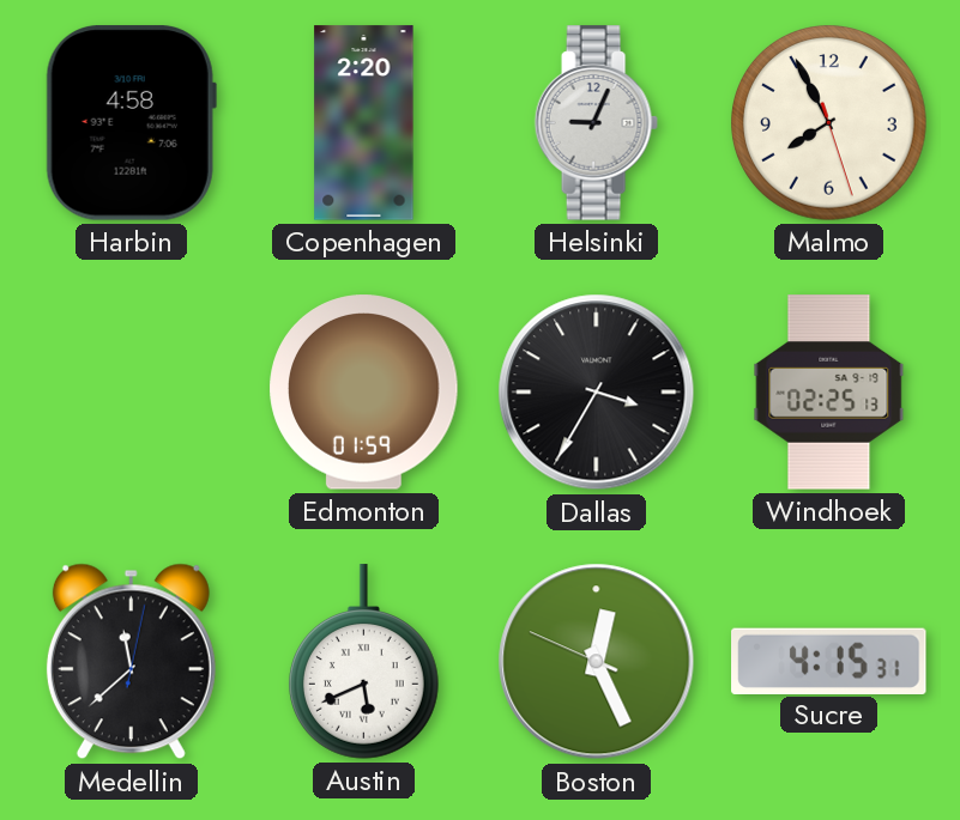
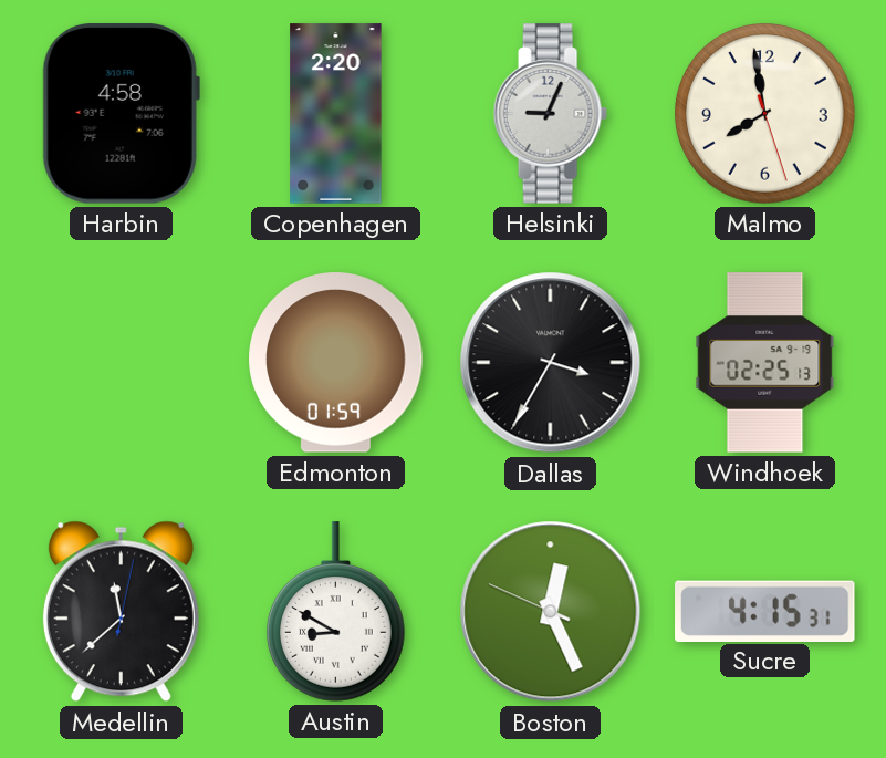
Malmo: 7:55 -> 7:58
Austin: 5:41 -> 8:50
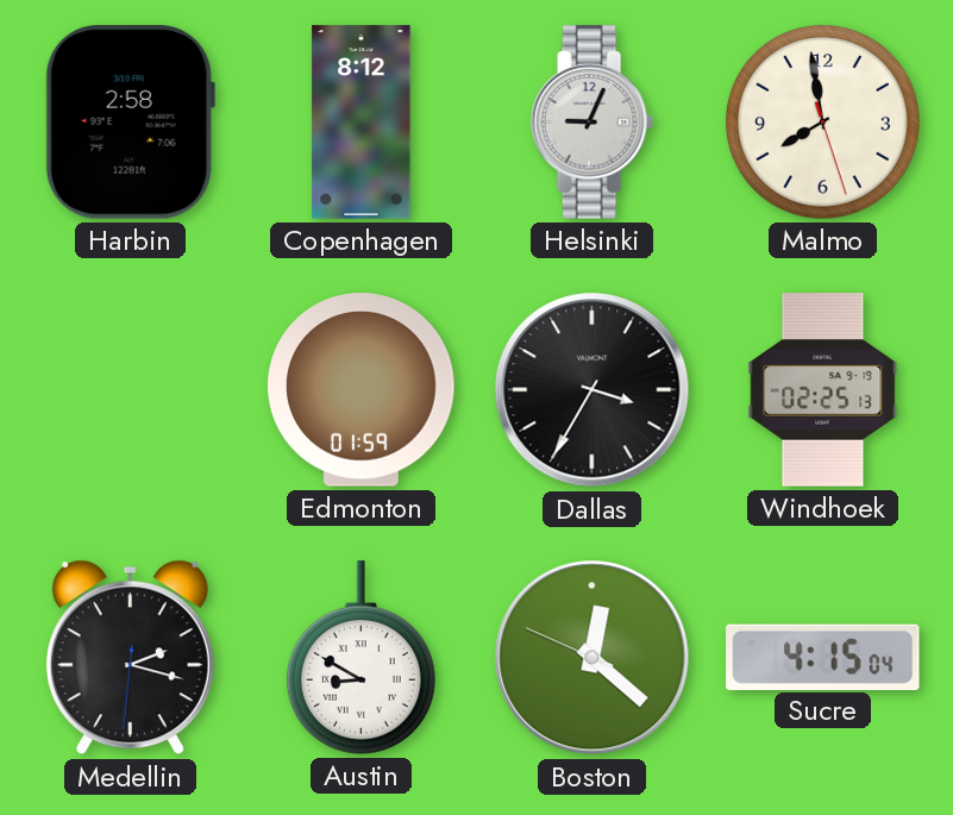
Harbin: 4:58 -> 2:58
Copenhagen: 2:20 -> 8:12
Medellin: 11:38 -> 2:17
Boston: 12:25 -> 12:21
Sucre: 4:15:31 -> 4:15:04
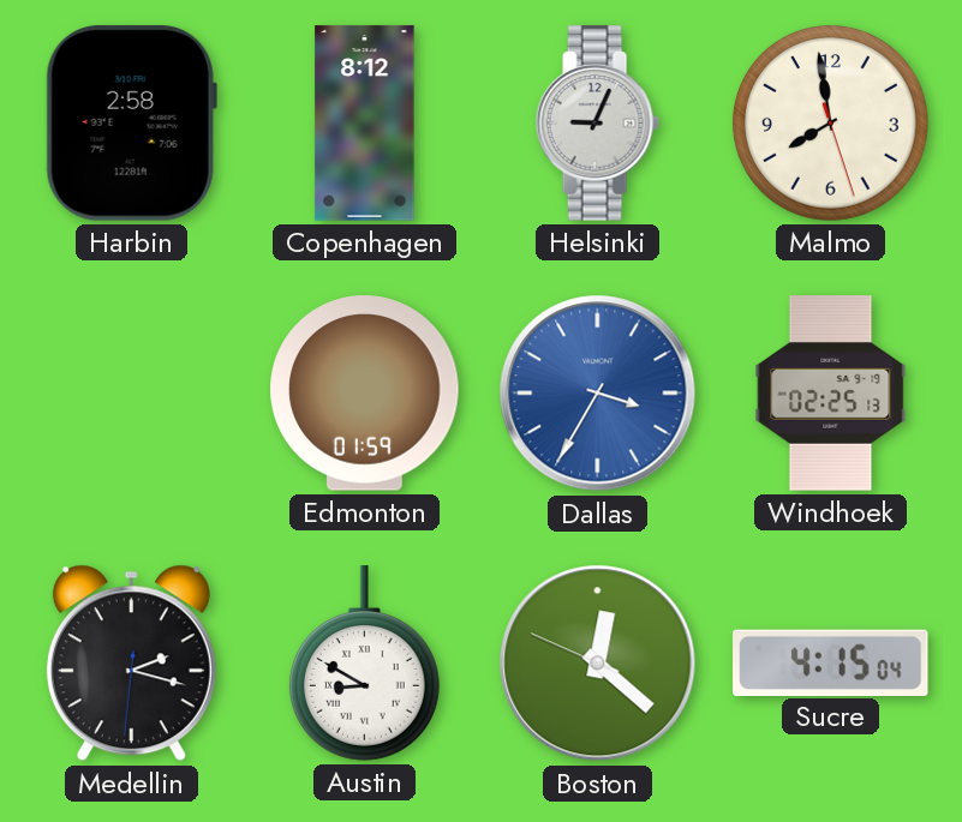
Dallas dial: black -> blue
